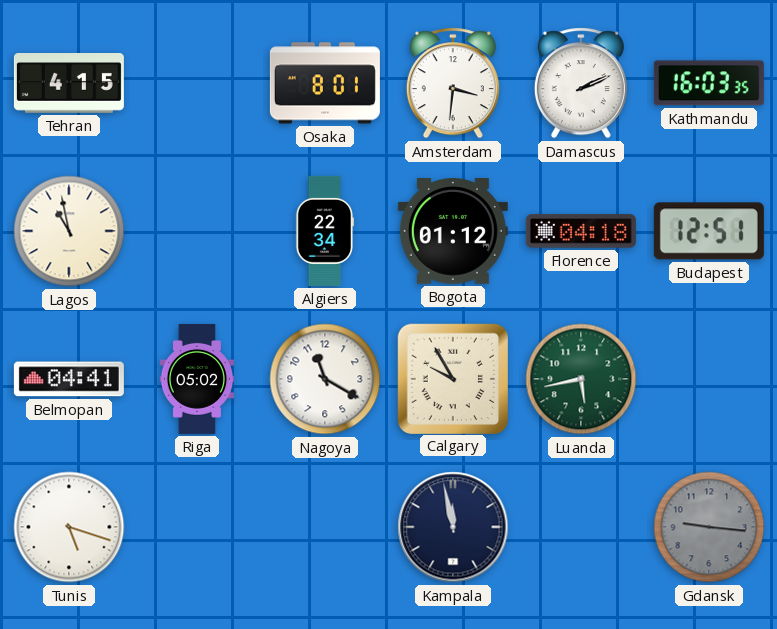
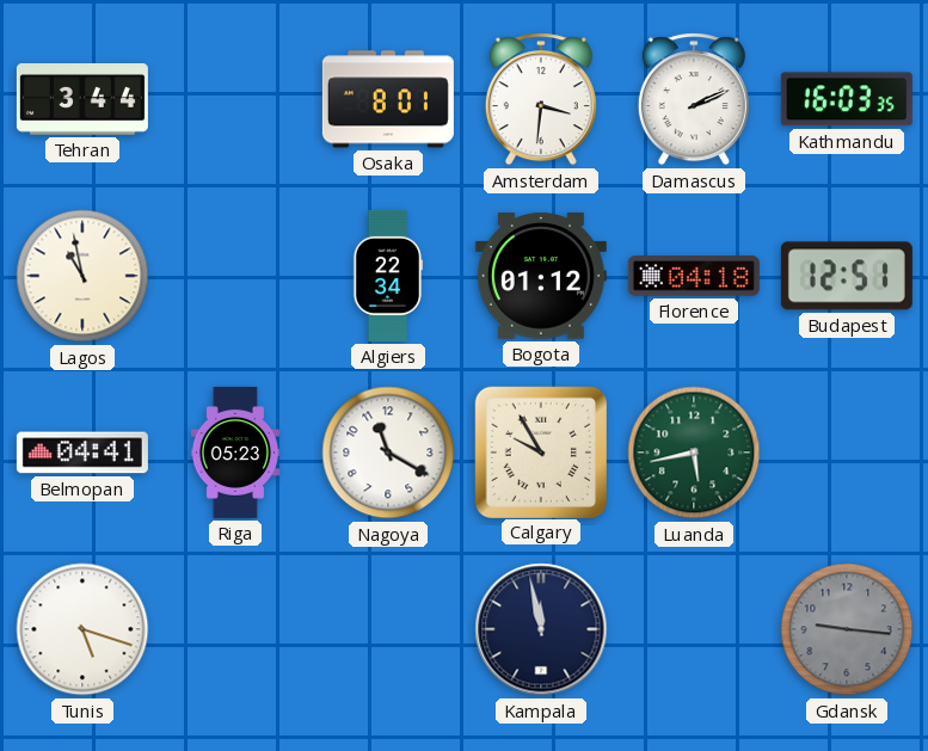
Tehran: 4:15 -> 3:44
Riga: 05:02 -> 05:23
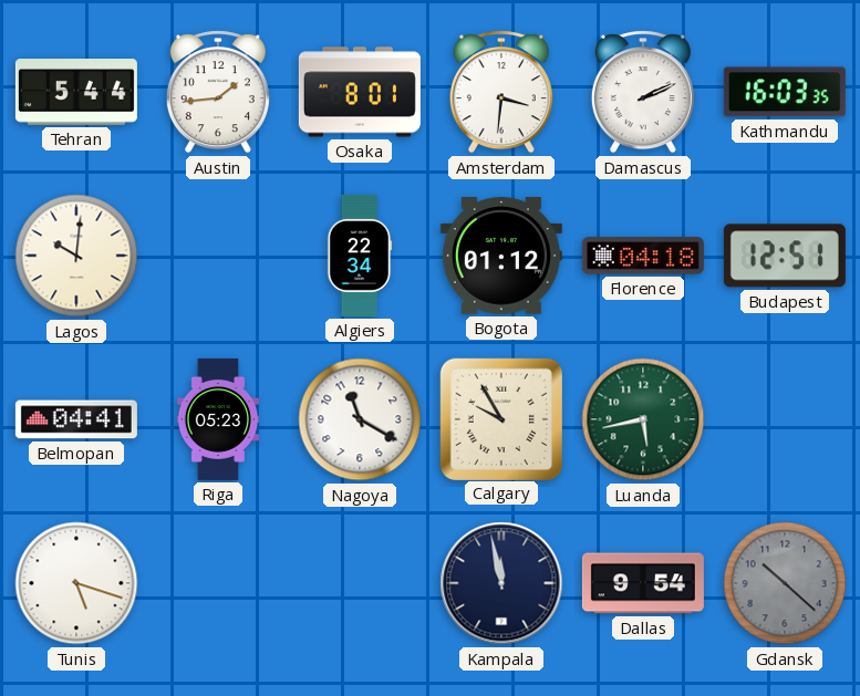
Tehran: 3:44 -> 5:44
Austin: none -> 1:44
Lagos: 10:58 -> 10:01
Dallas: none -> 9:54
Gdansk: 9:16 -> 10:22
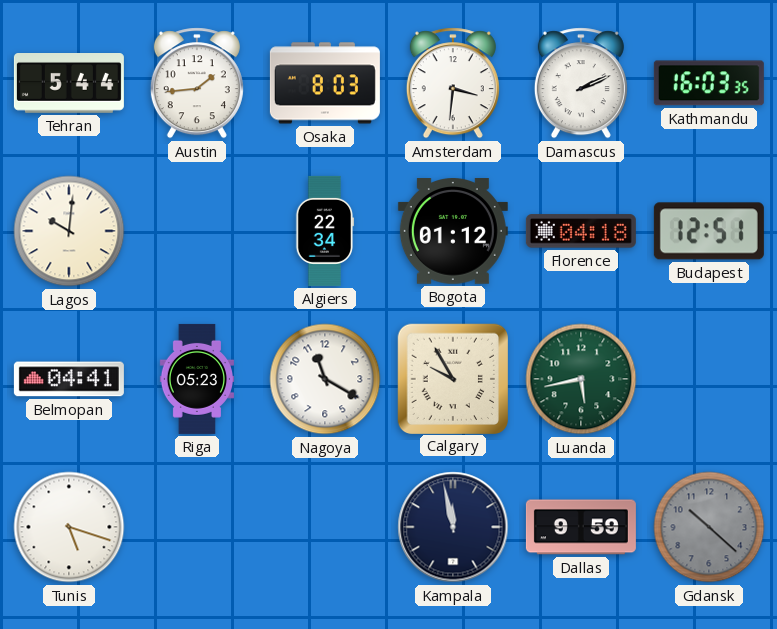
Osaka: 8:01 -> 8:03
Dallas: 9:54 -> 9:59
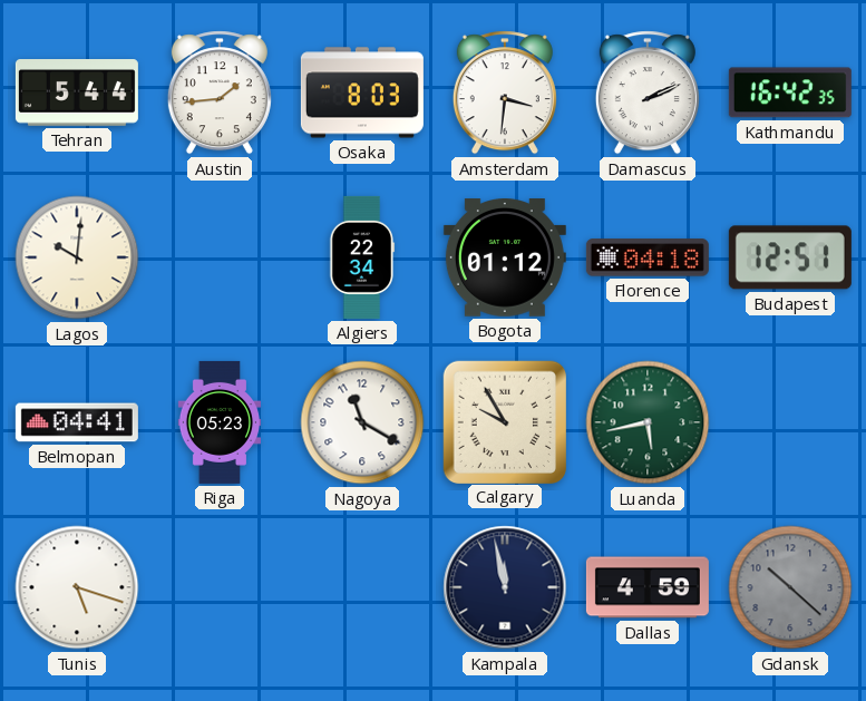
Kathmandu: 16:03 -> 16:42
Dallas: 9:59 -> 4:59
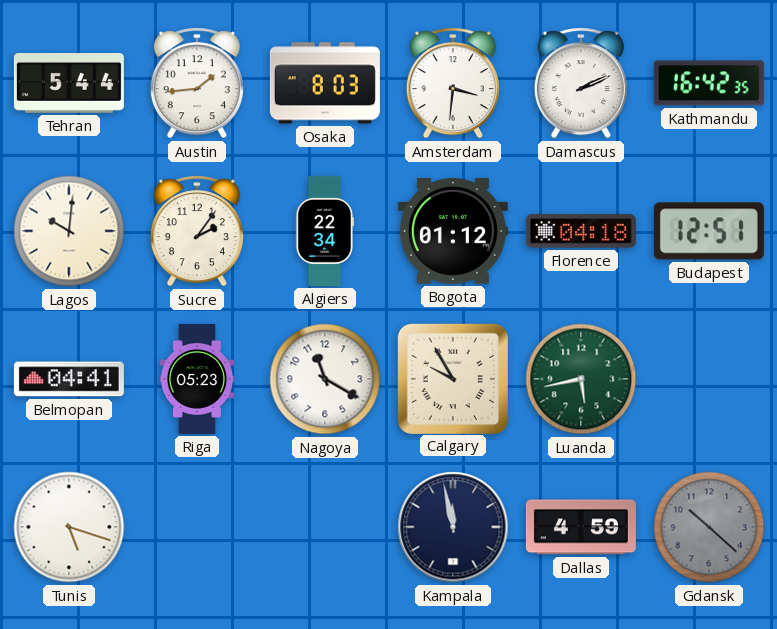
Sucre: none -> 2:06
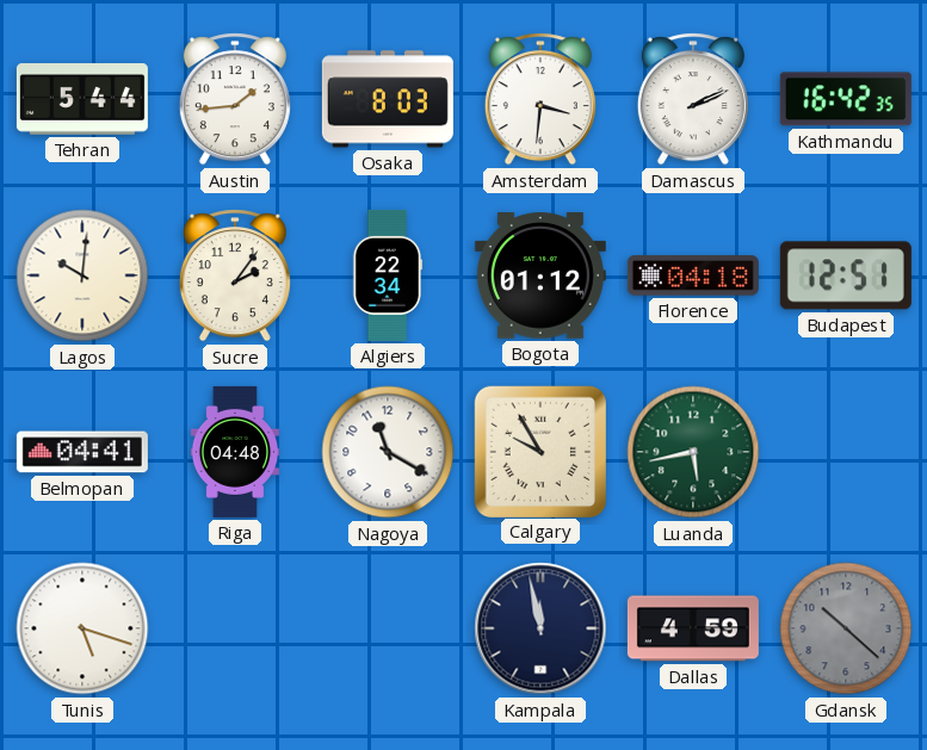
Riga: 05:23 -> 04:48
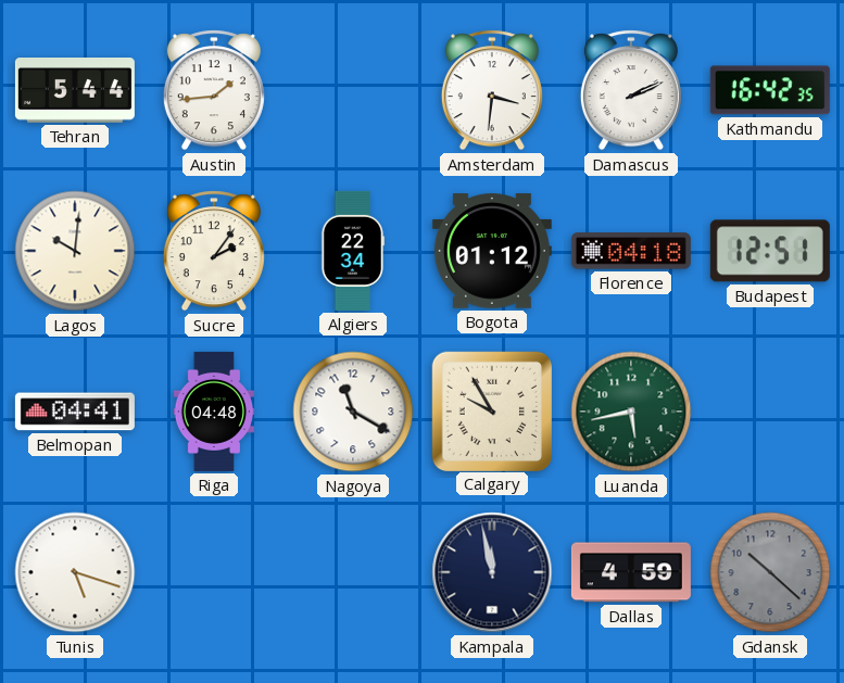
Osaka: 8:03 -> none
